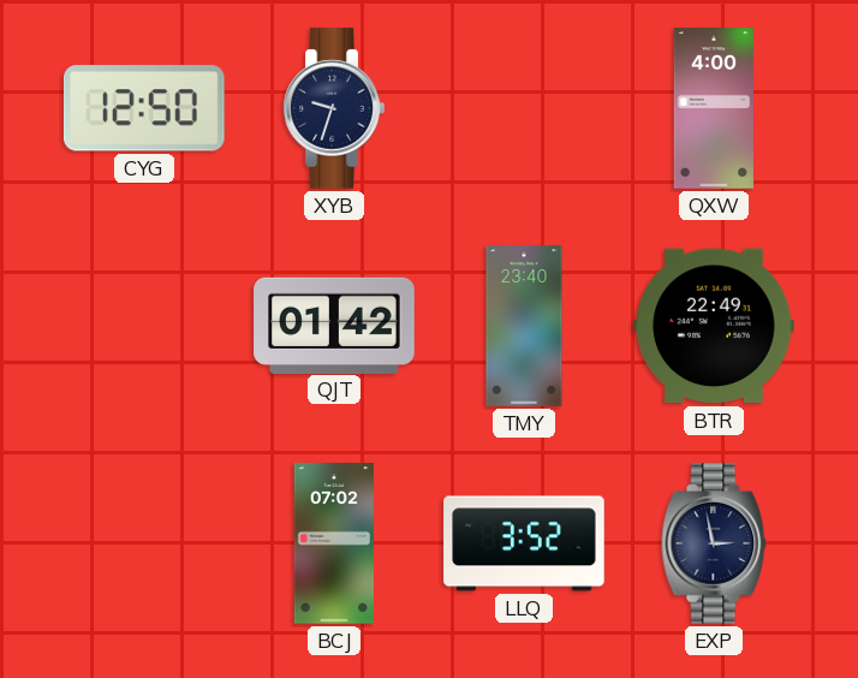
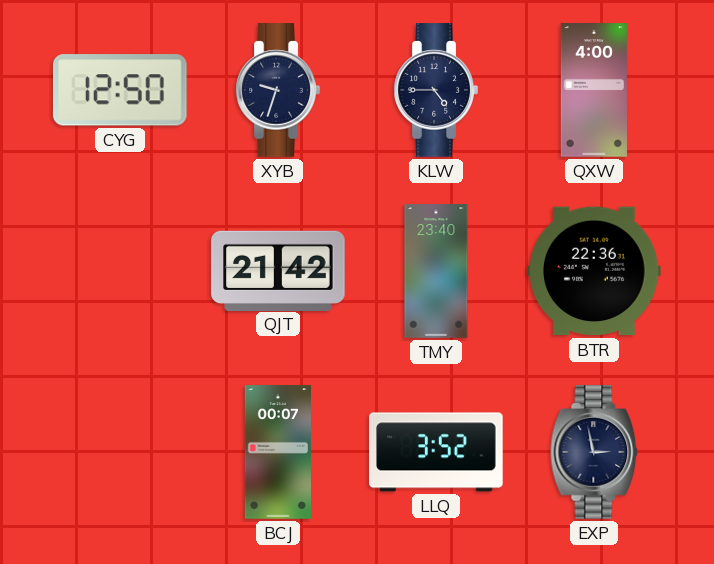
KLW: none -> 4:45
QJT: 01:42 -> 21:42
BTR: 22:49 -> 22:36
BCJ: 07:02 -> 00:07
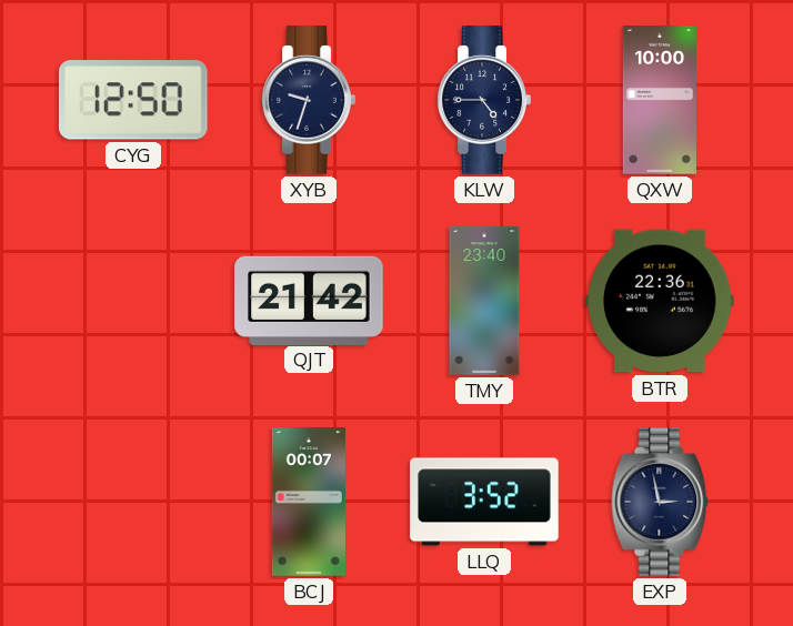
QXW: 4:00 -> 10:00
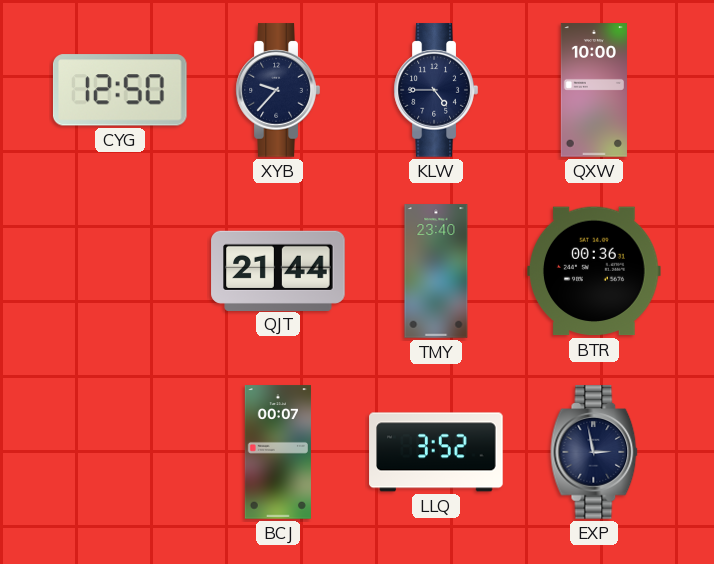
XYB: 9:33 -> 9:37
QJT: 21:42 -> 21:44
BTR: 22:36 -> 00:36
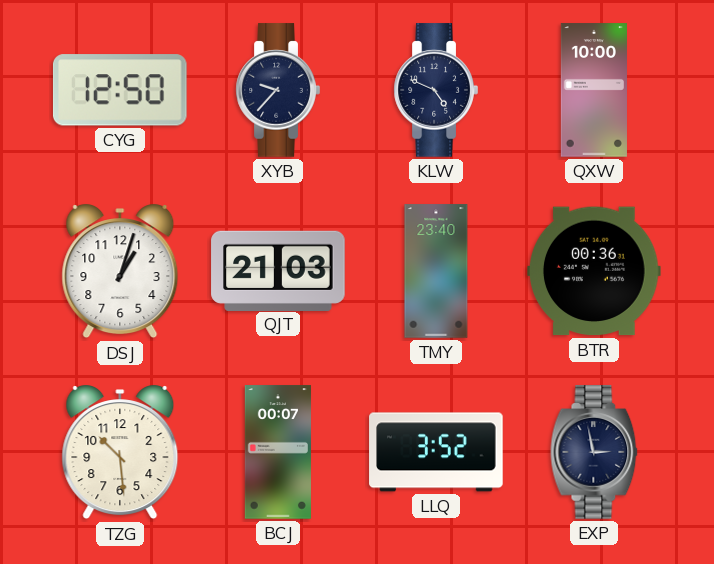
KLW: 4:45 -> 4:49
DSJ: none -> 1:03
QJT: 21:44 -> 21:03
TZG: none -> 10:29
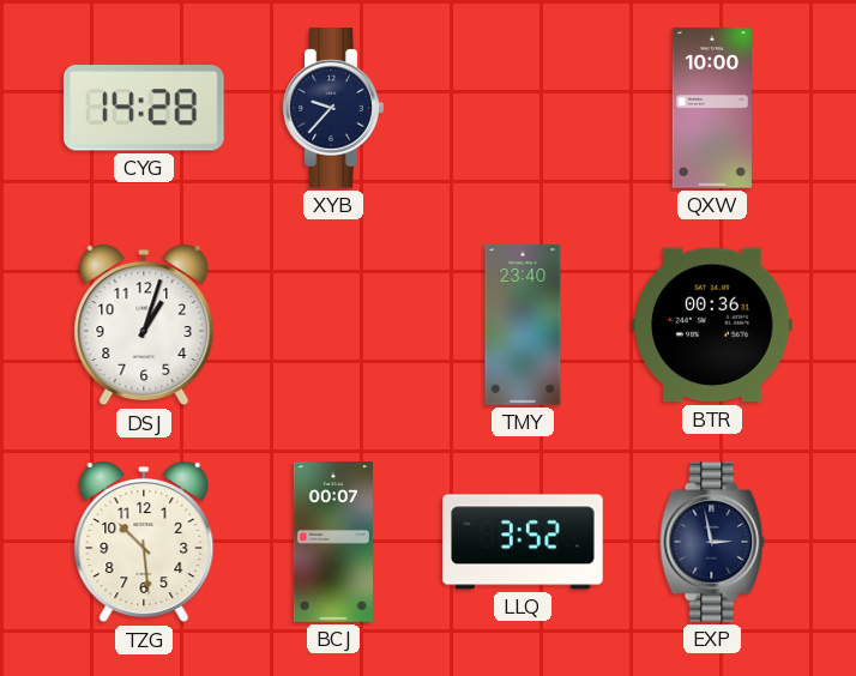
CYG: 12:50 -> 14:28
KLW: 4:49 -> none
QJT: 21:03 -> none
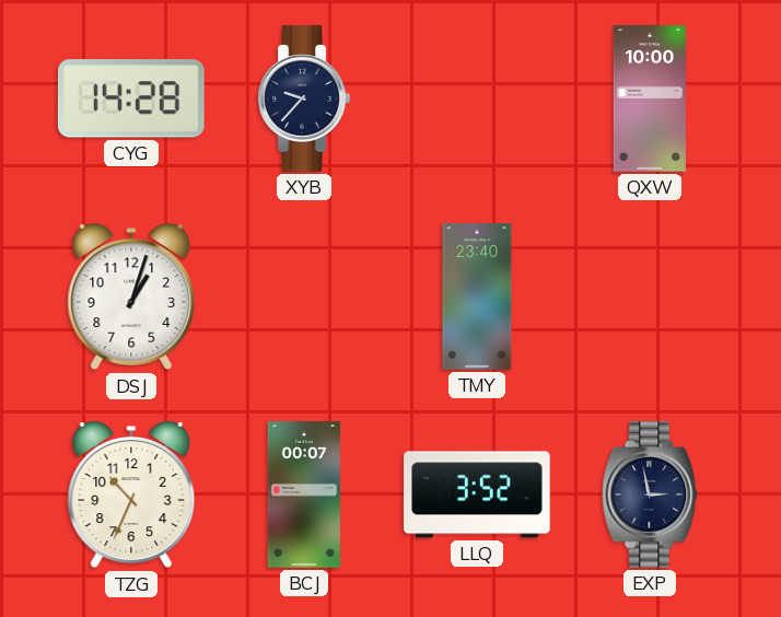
BTR: 00:36 -> none
TZG: 10:29 -> 10:34
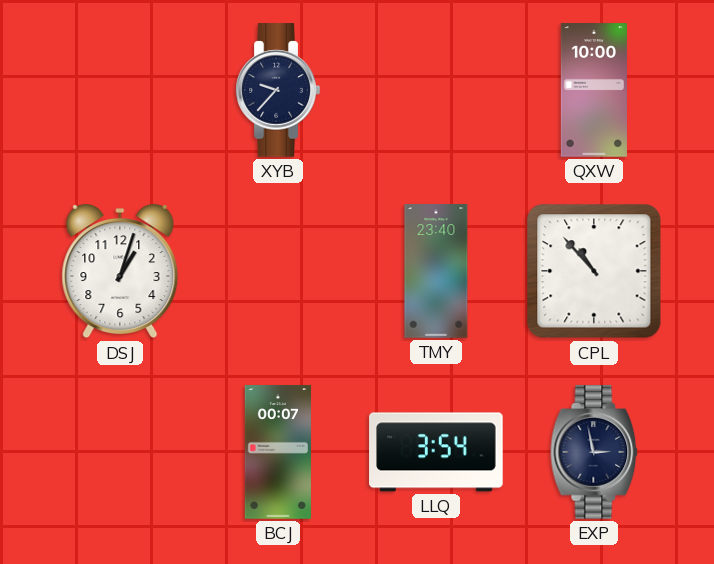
CYG: 14:28 -> none
CPL: none -> 10:53
TZG: 10:34 -> none
LLQ: 3:52 -> 3:54
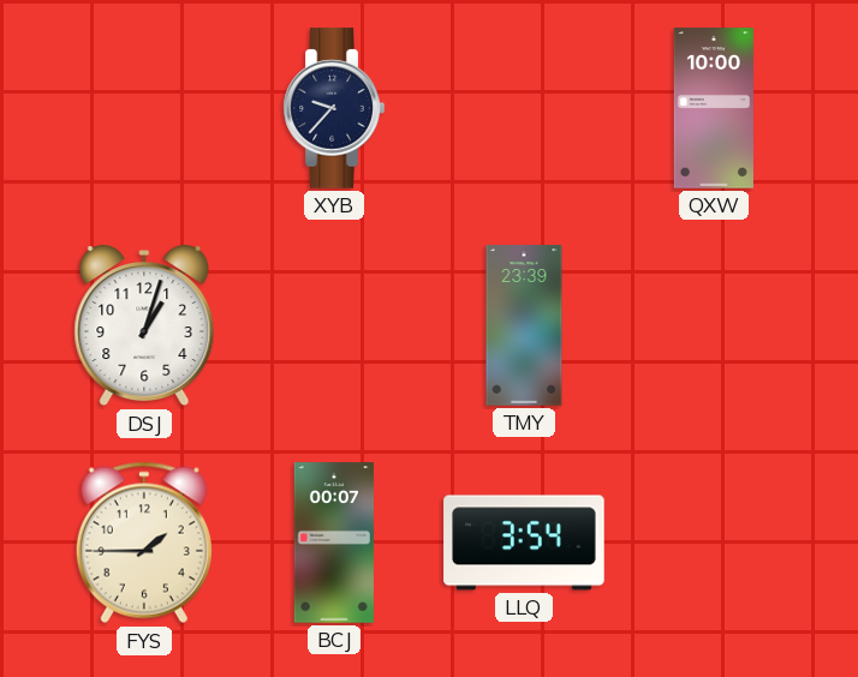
TMY: 23:40 -> 23:39
CPL: 10:53 -> none
FYS: none -> 1:45
EXP: 2:58 -> none
